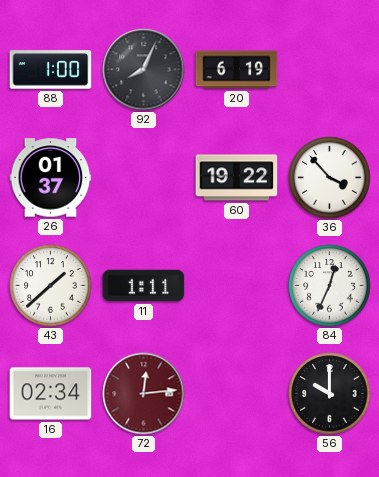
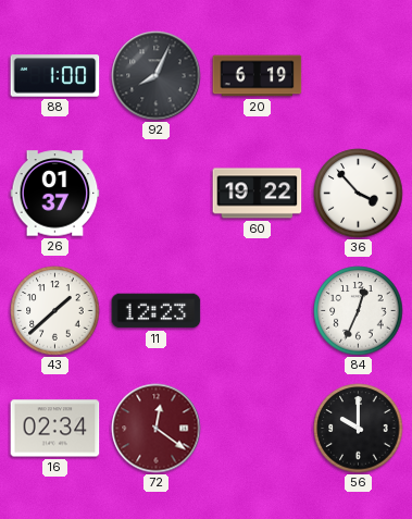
11: 1:11 -> 12:23
72: 12:14 -> 12:21
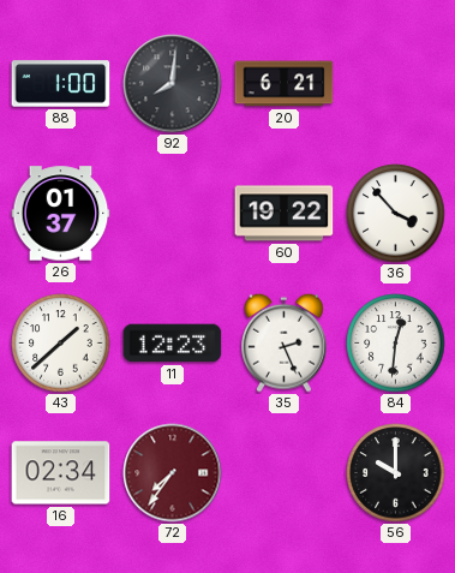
92: 8:04 -> 8:01
20: 6:19 -> 6:21
35: none -> 2:26
84: 12:34 -> 12:31
72: 12:21 -> 7:36
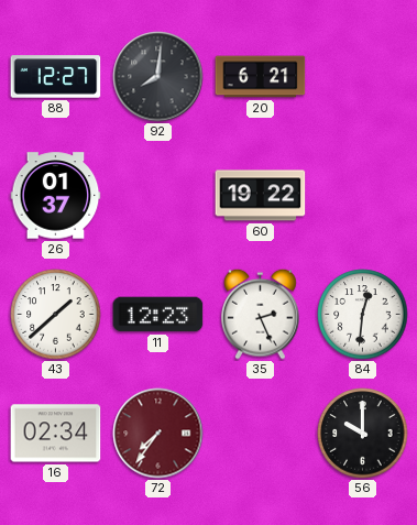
88: 1:00 -> 12:27
36: 3:53 -> none
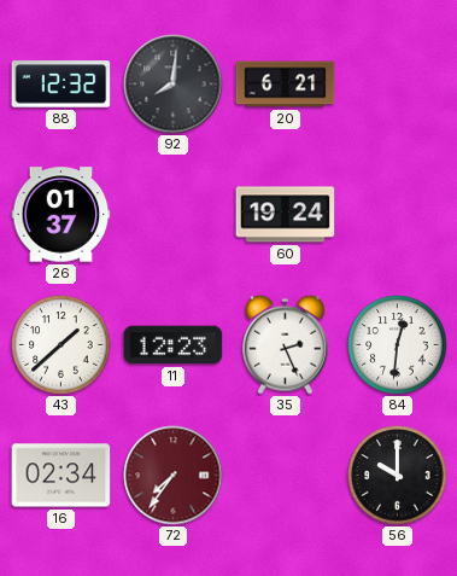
88: 12:27 -> 12:32
60: 19:22 -> 19:24
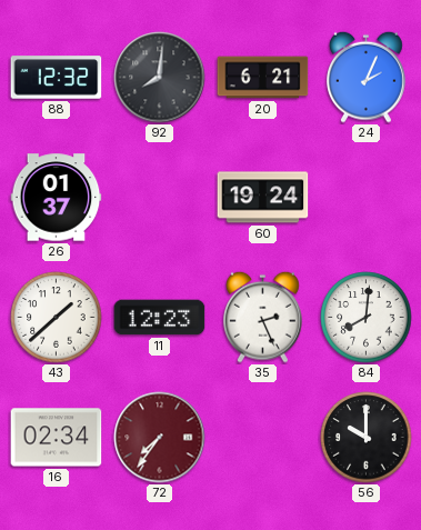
24: none -> 2:04
84: 12:31 -> 8:01
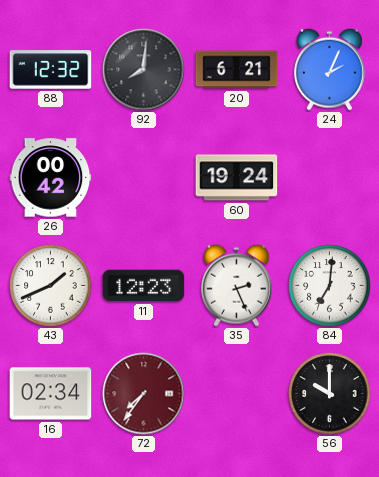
26: 01:37 -> 00:42
43: 1:38 -> 1:41
84: 8:01 -> 7:01
